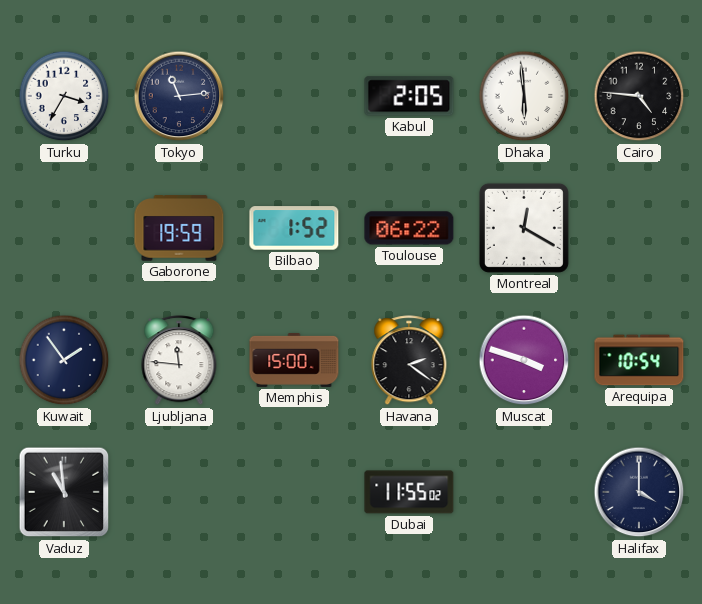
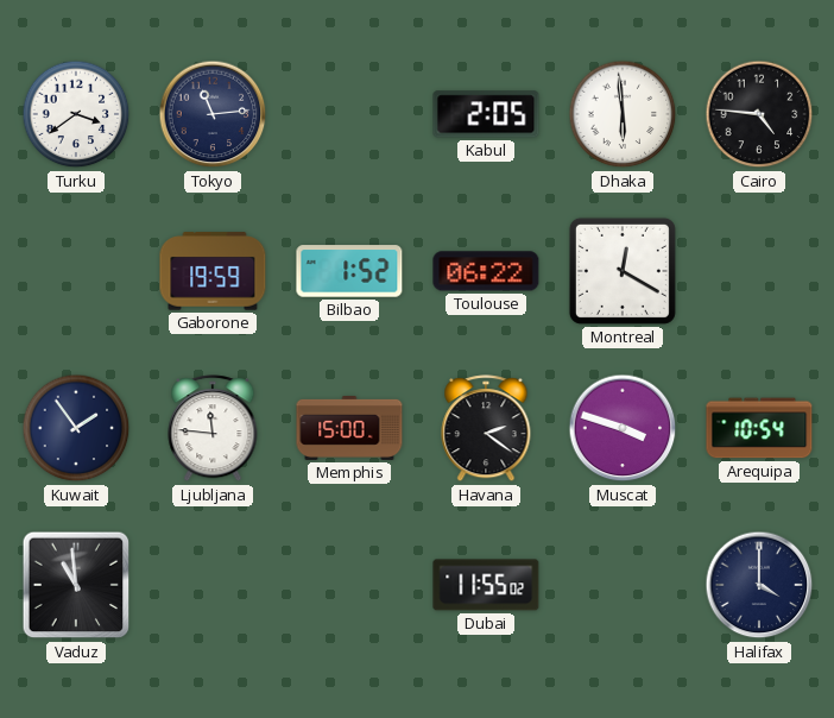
Turku: 3:35 -> 3:39
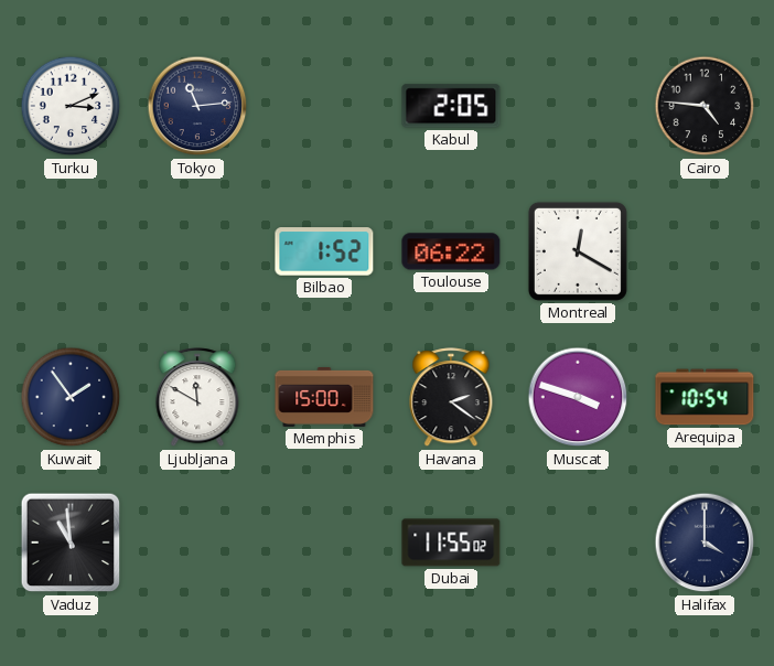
Turku: 3:39 -> 3:11
Dhaka: 5:59 -> none
Gaborone: 19:59 -> none
Ljubljana: 11:46 -> 11:50
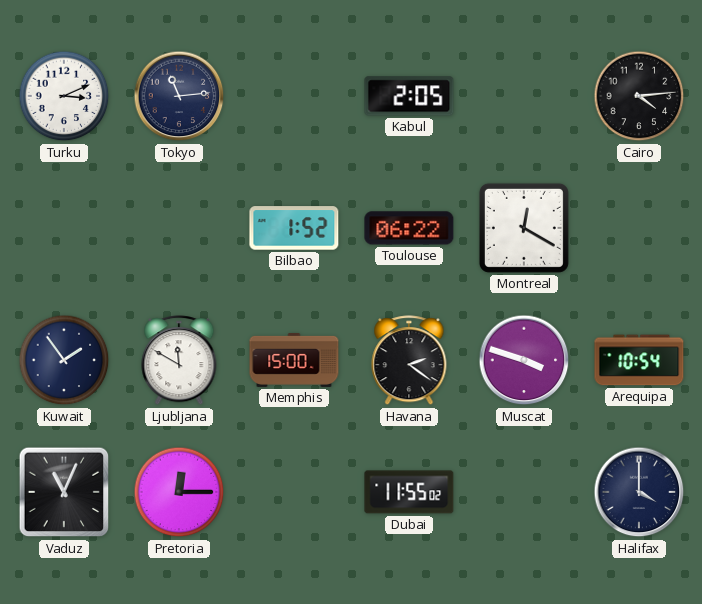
Cairo: 4:46 -> 4:14
Vaduz: 10:59 -> 11:04
Pretoria: none -> 12:15
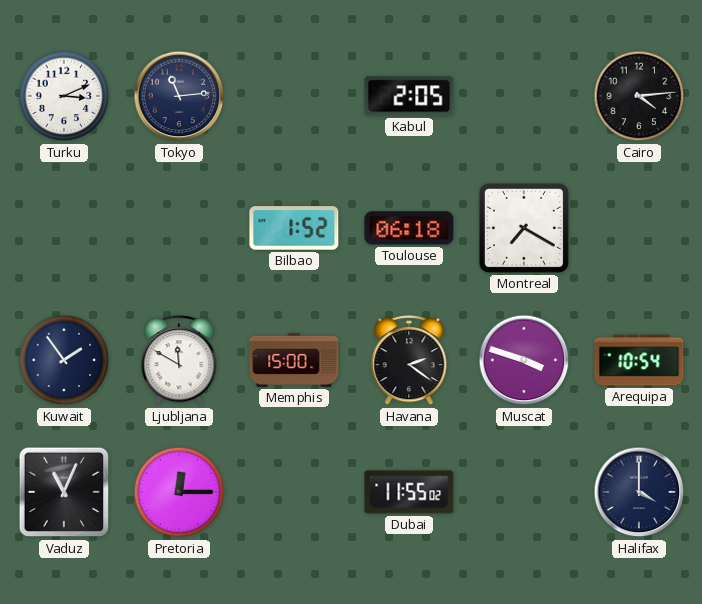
Toulouse: 06:22 -> 06:18
Montreal: 12:20 -> 7:20
